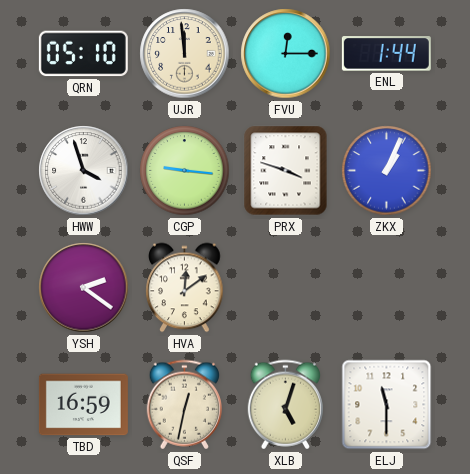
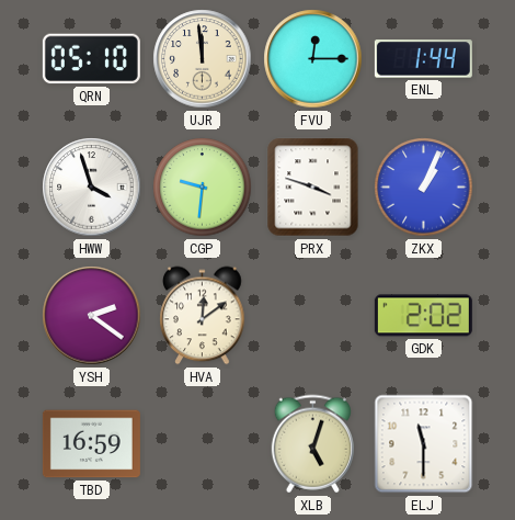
CGP: 9:16 -> 9:31
GDK: none -> 2:02
QSF: 12:32 -> none
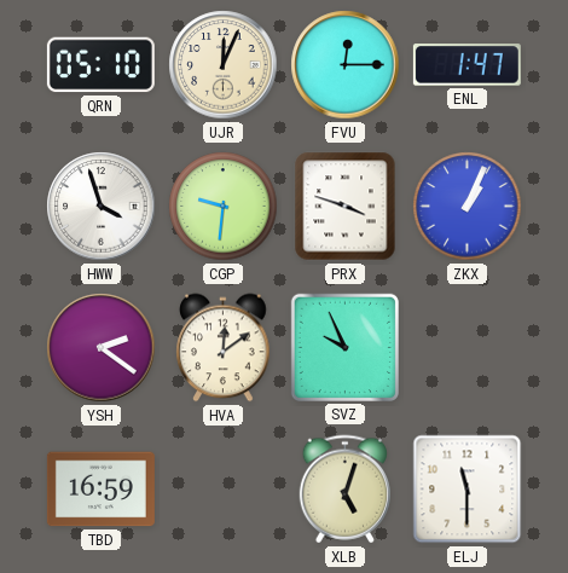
UJR: 11:59 -> 12:04
ENL: 1:44 -> 1:47
SVZ: none -> 9:56
GDK: 2:02 -> none
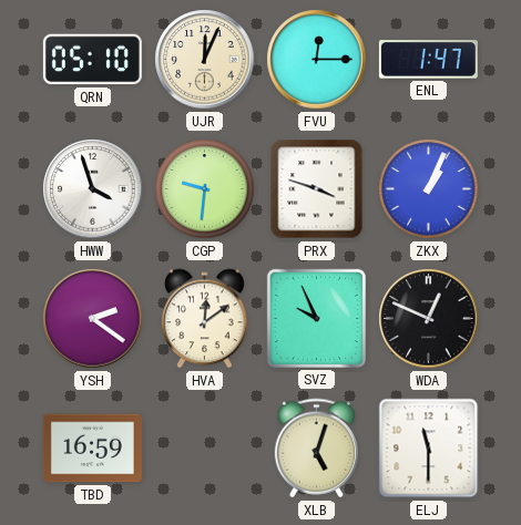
WDA: none -> 12:49
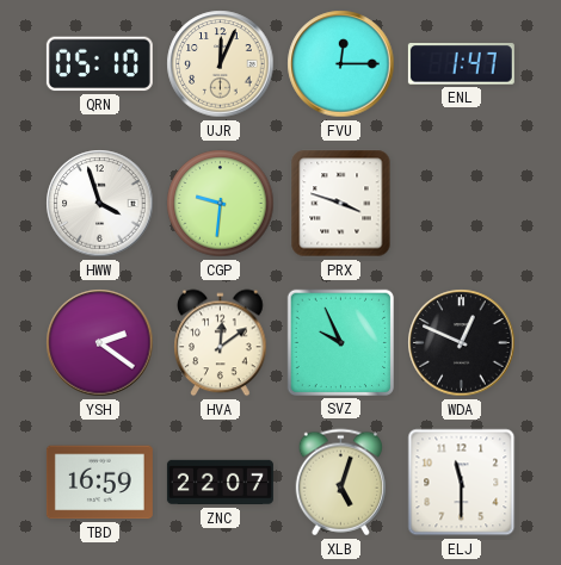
ZKX: 1:04 -> none
ZNC: none -> 22:07
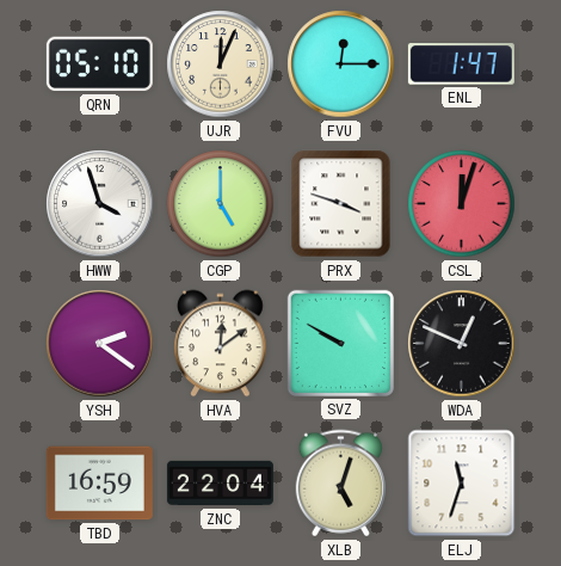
CGP: 9:31 -> 5:00
CSL: none -> 12:03
SVZ: 9:56 -> 9:50
ZNC: 22:07 -> 22:04
ELJ: 11:30 -> 11:33
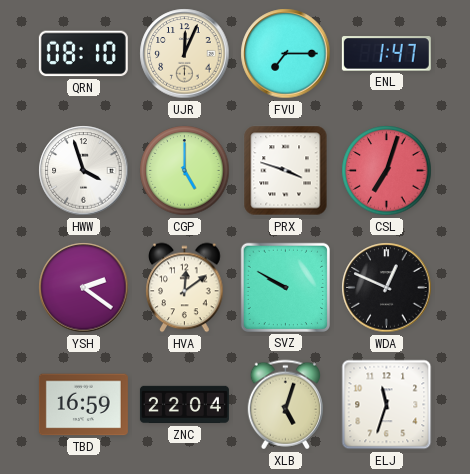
QRN: 05:10 -> 08:10
FVU: 12:15 -> 7:15
CSL: 12:03 -> 7:03
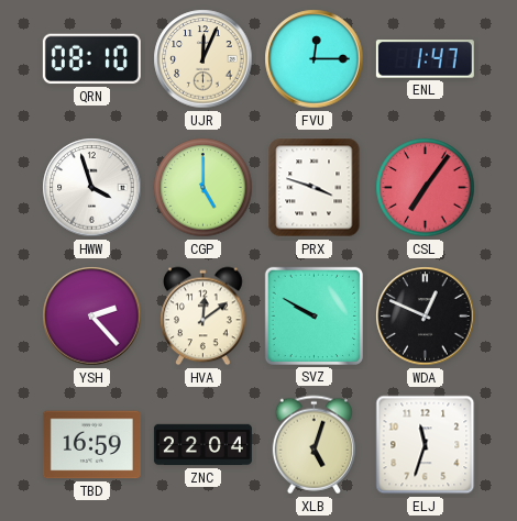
FVU: 7:15 -> 12:15
CSL: 7:03 -> 7:06
YSH: 2:21 -> 2:23
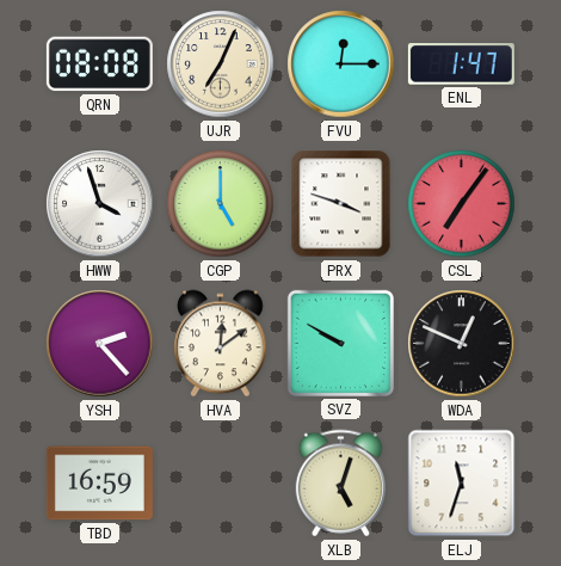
QRN: 08:10 -> 08:08
UJR: 12:04 -> 7:04
ZNC: 22:04 -> none
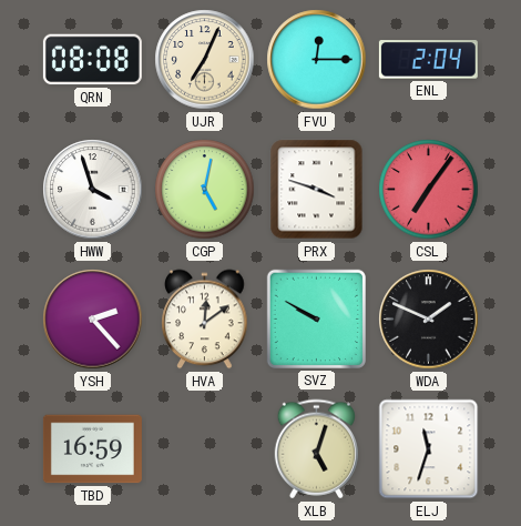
ENL: 1:47 -> 2:04
CGP: 5:00 -> 5:02
WDA: 12:49 -> 1:49
